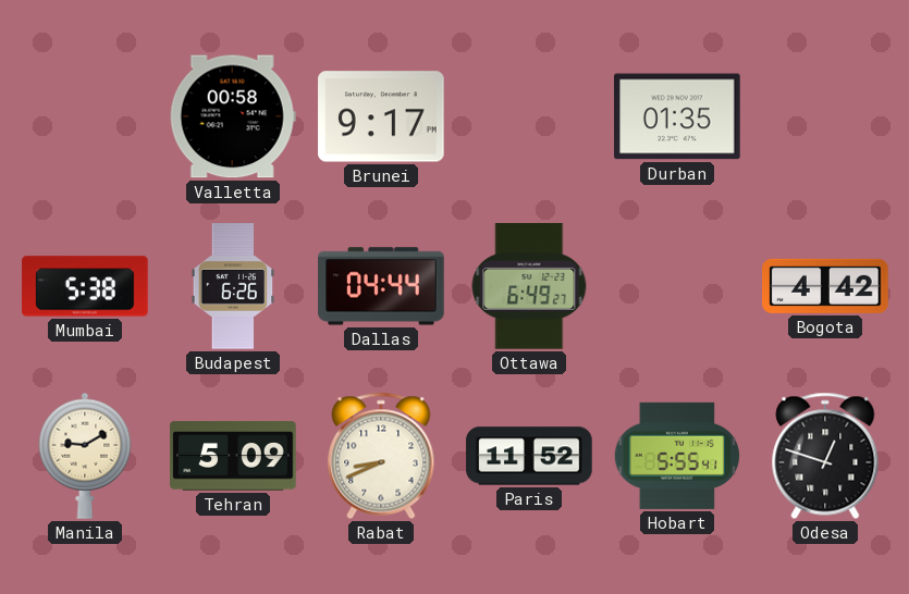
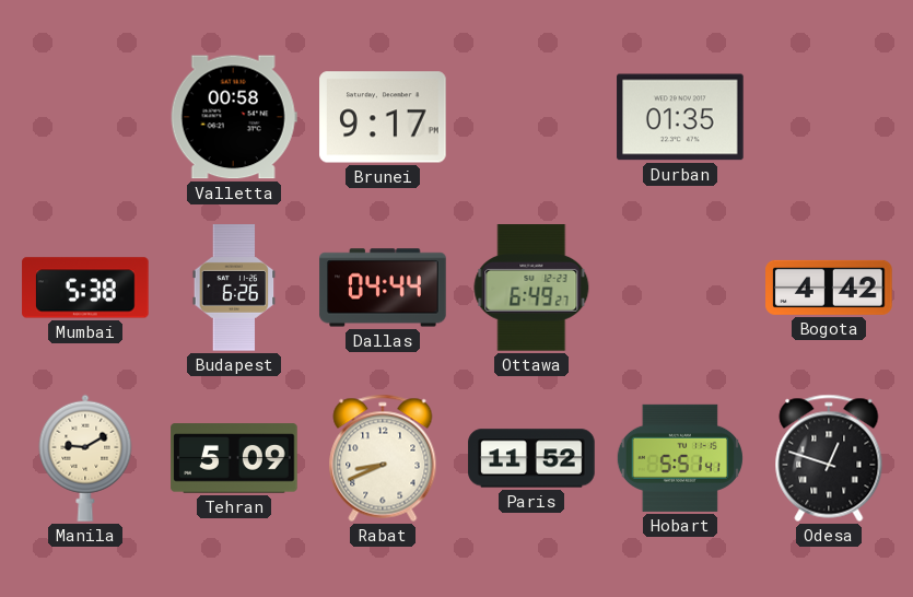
Hobart: 5:55 -> 5:51
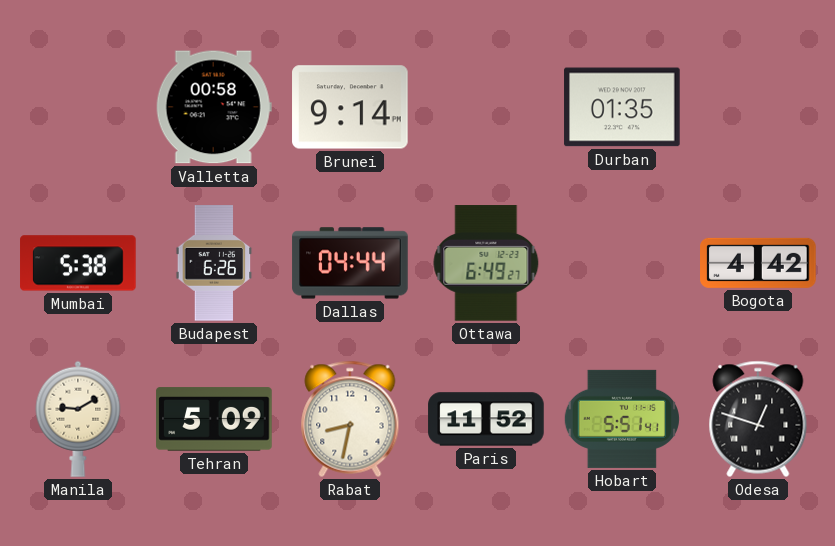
Brunei: 9:17 -> 9:14
Rabat: 8:41 -> 8:32
